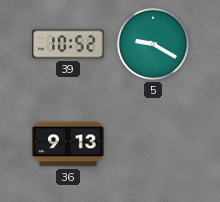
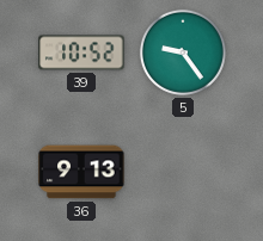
5: 9:20 -> 9:24
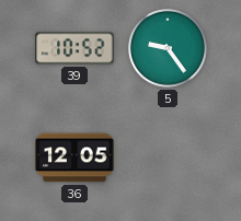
36: 9:13 -> 12:05
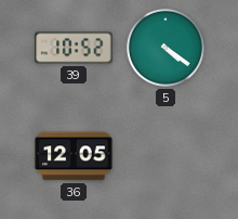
5: 9:24 -> 4:21
